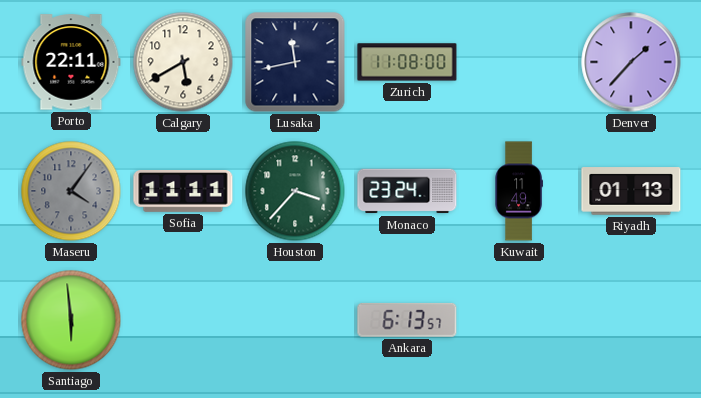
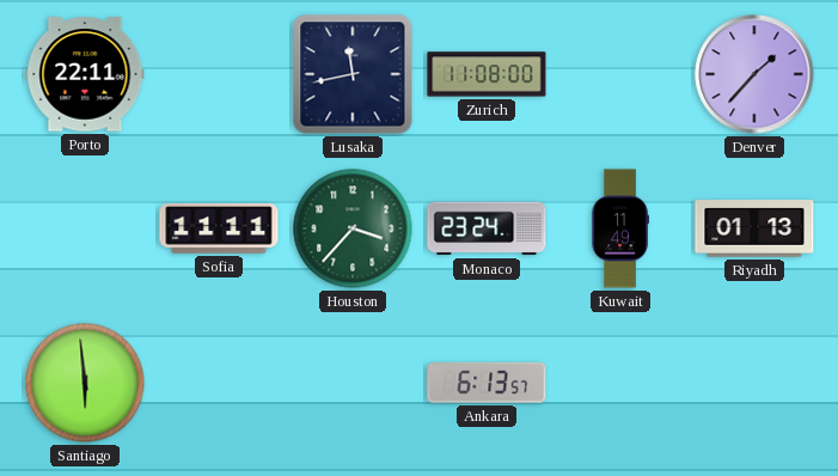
Calgary: 5:40 -> none
Maseru: 4:06 -> none
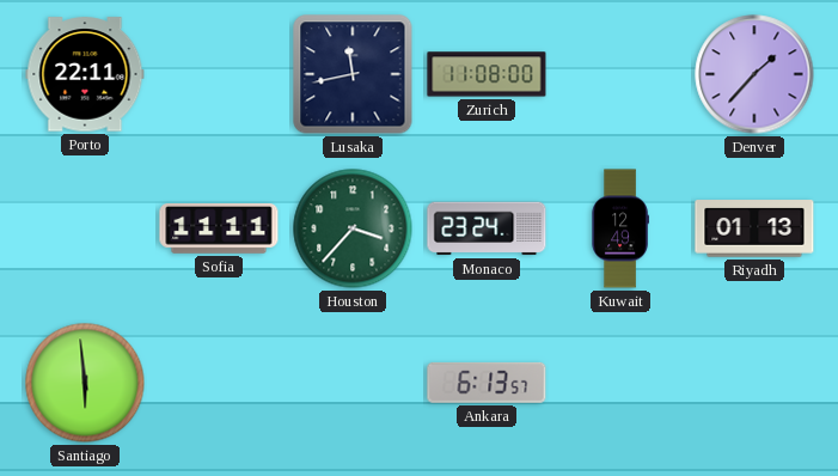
Kuwait: 11:49 -> 12:49
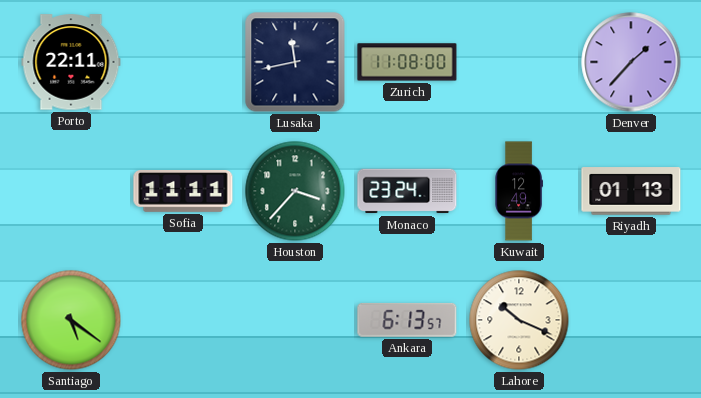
Santiago: 5:59 -> 5:21
Lahore: none -> 10:19
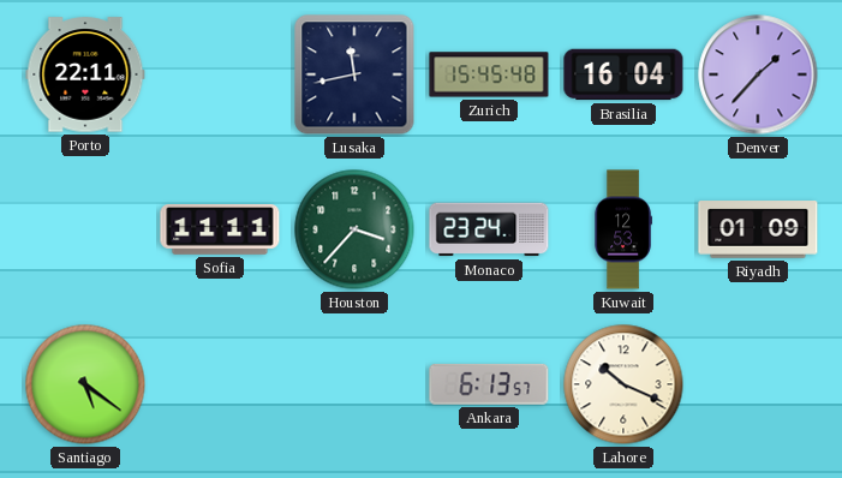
Zurich: 11:08 -> 15:45
Brasilia: none -> 16:04
Kuwait: 12:49 -> 12:53
Riyadh: 01:13 -> 01:09
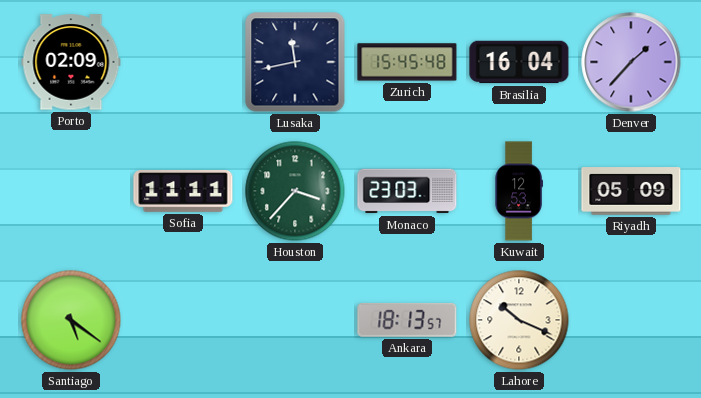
Porto: 22:11 -> 02:09
Monaco: 23:24 -> 23:03
Riyadh: 01:09 -> 05:09
Ankara: 6:13 -> 18:13
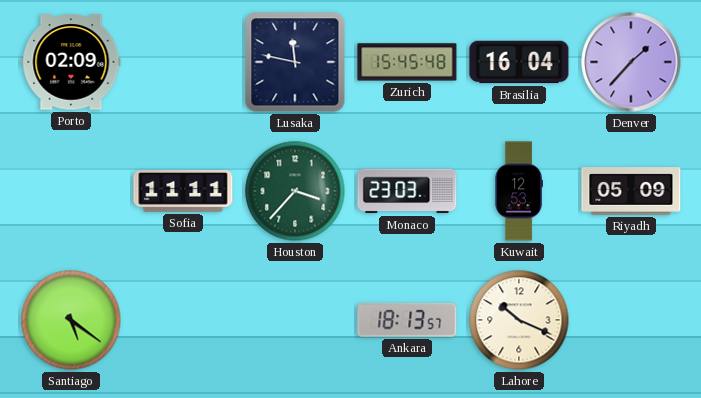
Lusaka: 11:43 -> 11:47
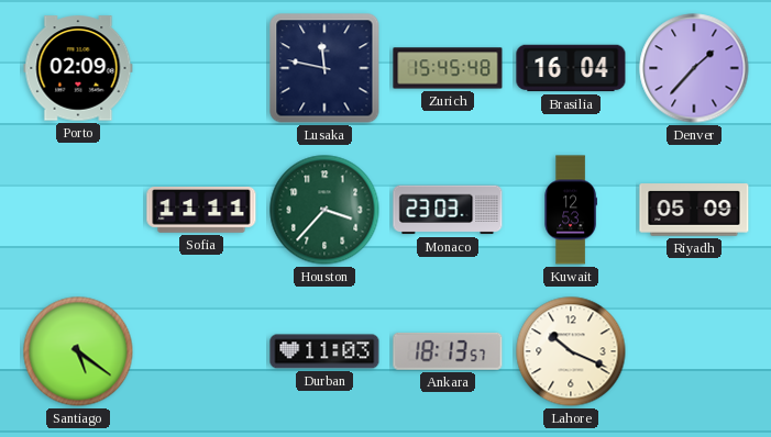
Durban: none -> 11:03
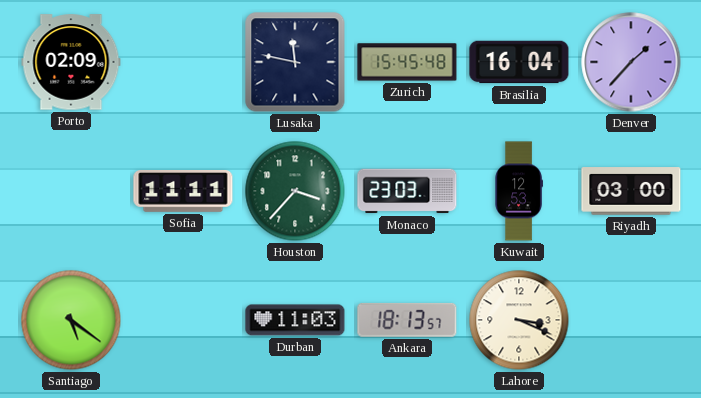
Riyadh: 05:09 -> 03:00
Lahore: 10:19 -> 3:19
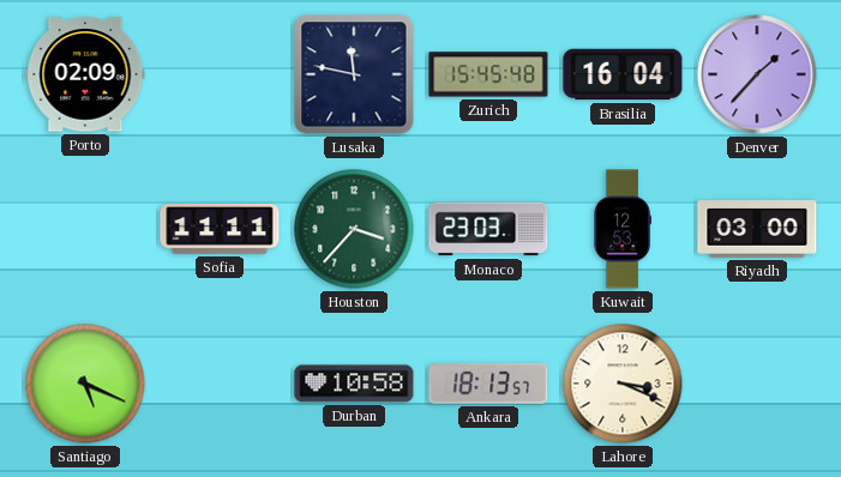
Santiago: 5:21 -> 5:19
Durban: 11:03 -> 10:58
